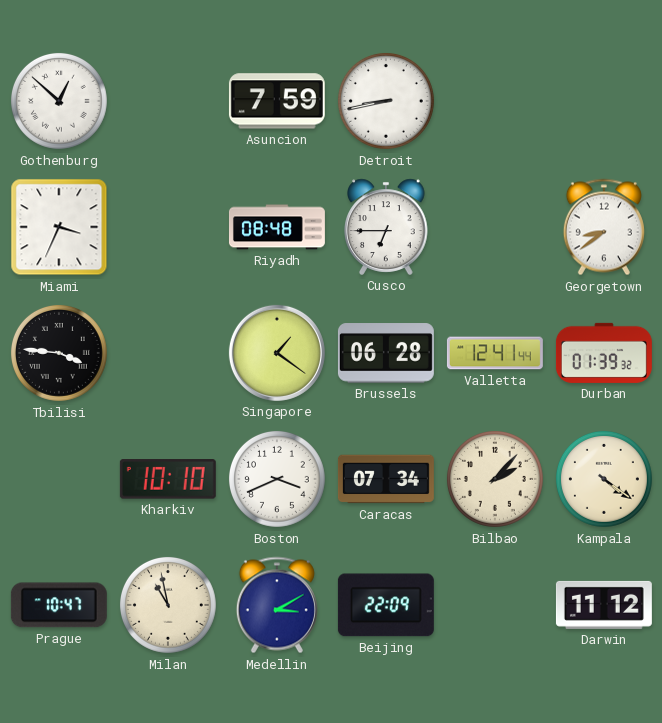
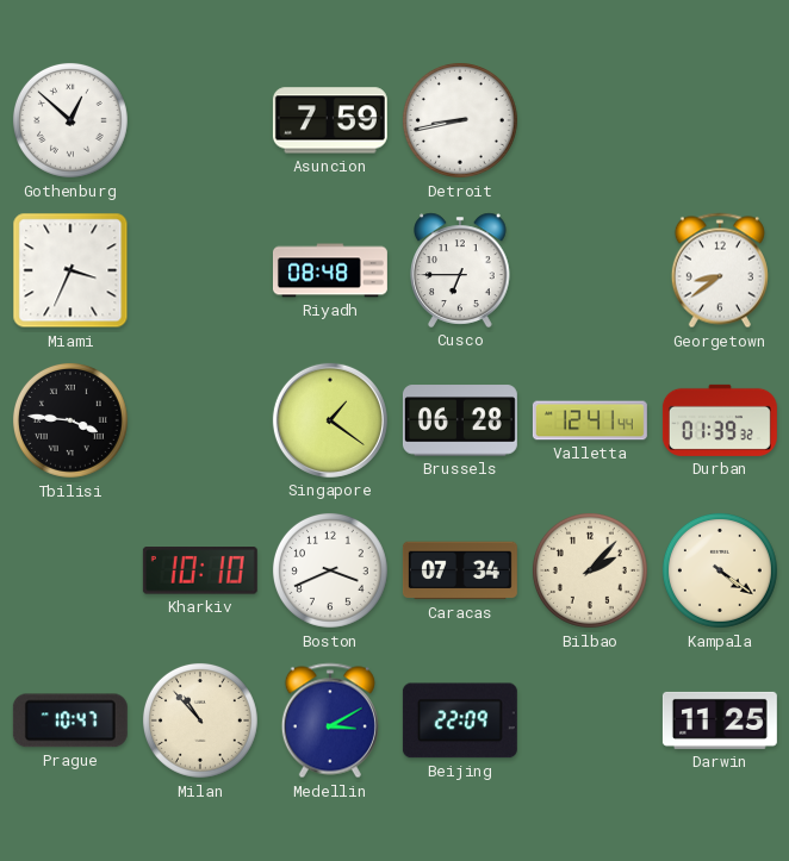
Milan: 10:58 -> 10:53
Darwin: 11:12 -> 11:25
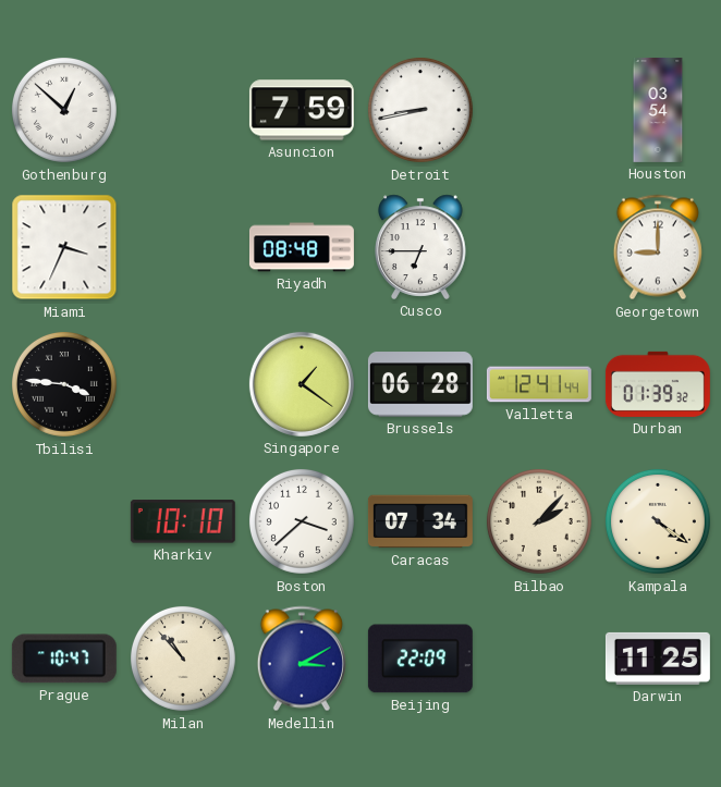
Houston: none -> 03:54
Georgetown: 8:39 -> 9:00
Boston: 3:41 -> 3:38
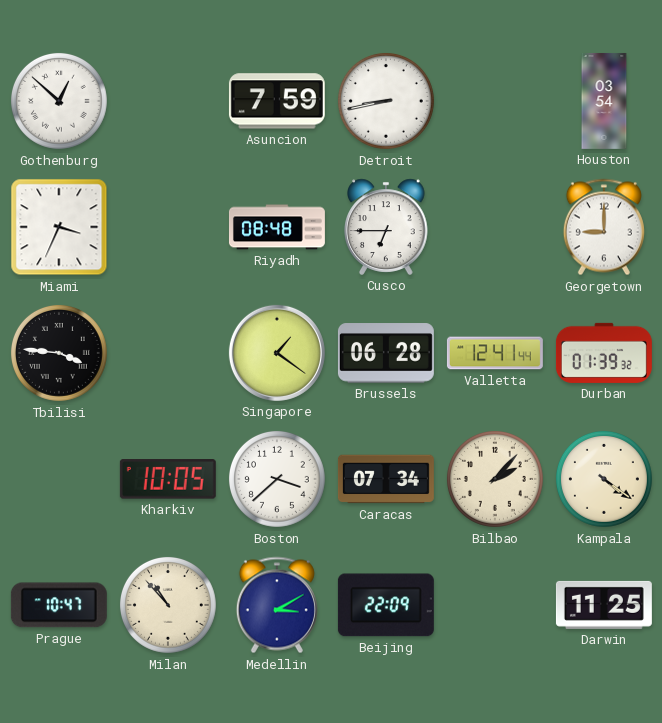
Kharkiv: 10:10 -> 10:05
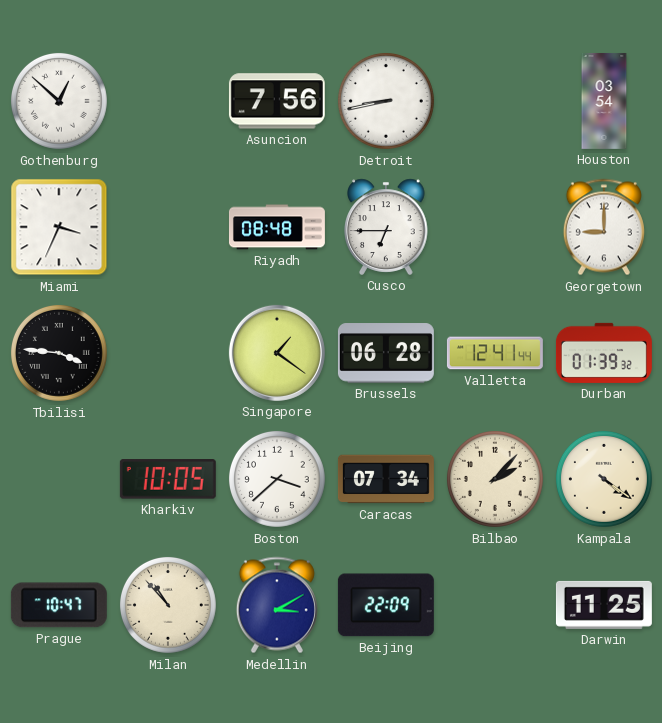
Asuncion: 7:59 -> 7:56
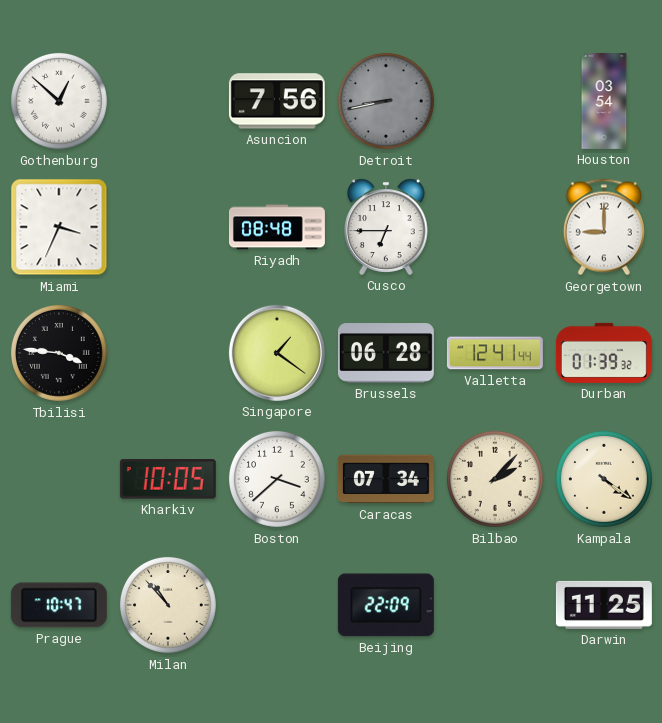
Detroit dial: white -> grey
Medellin: 3:10 -> none
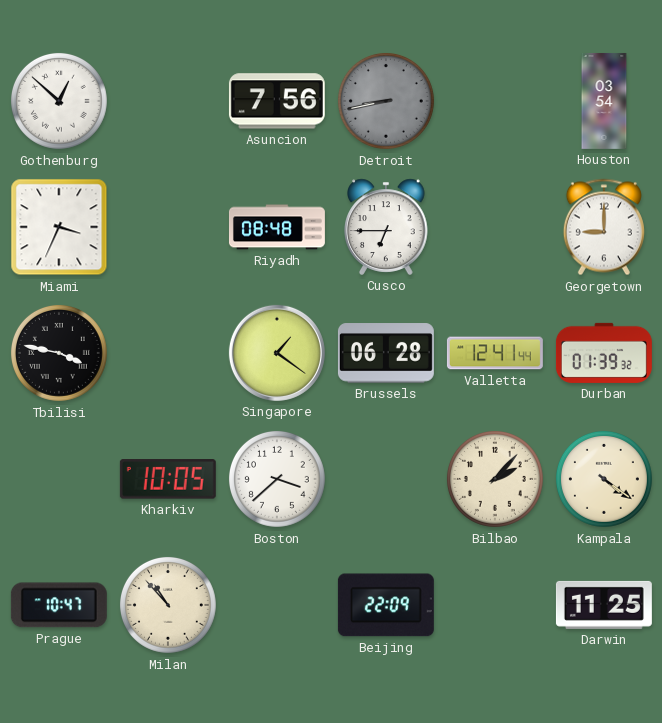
Tbilisi: 3:46 -> 3:47
Caracas: 07:34 -> none
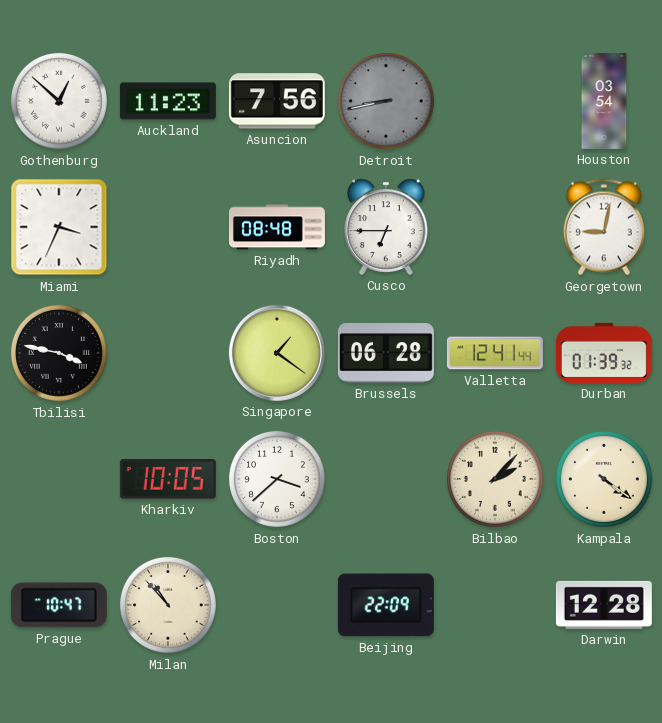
Auckland: none -> 11:23
Georgetown: 9:00 -> 9:02
Darwin: 11:25 -> 12:28
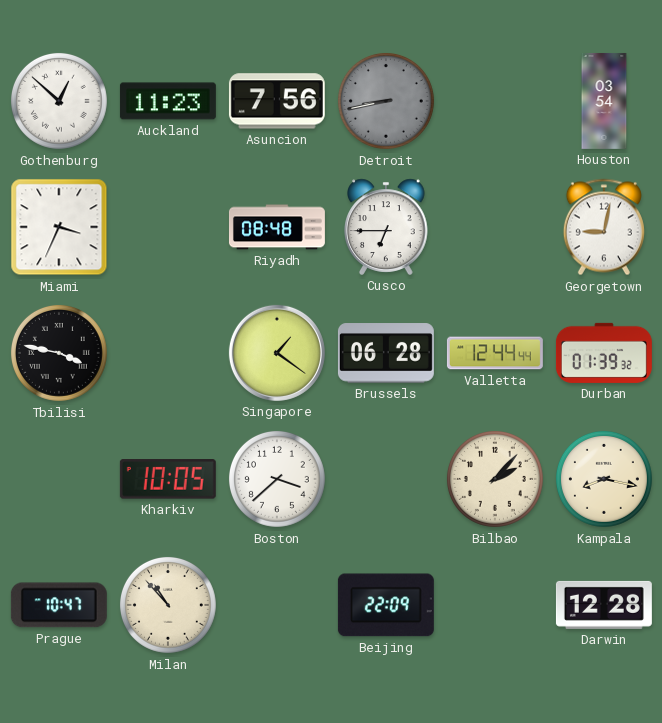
Valletta: 12:41 -> 12:44
Kampala: 4:21 -> 8:17
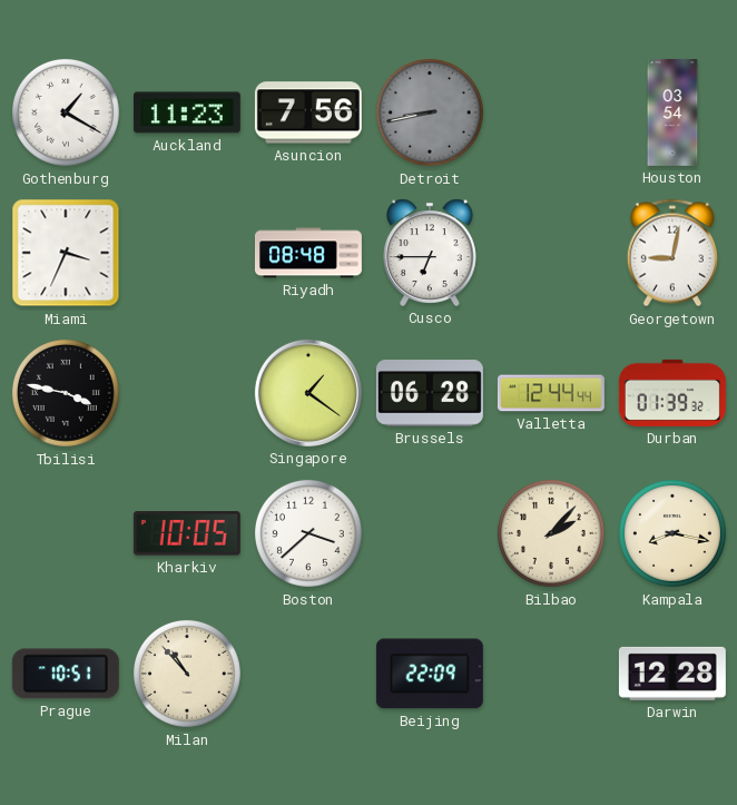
Gothenburg: 12:52 -> 1:20
Prague: 10:47 -> 10:51
